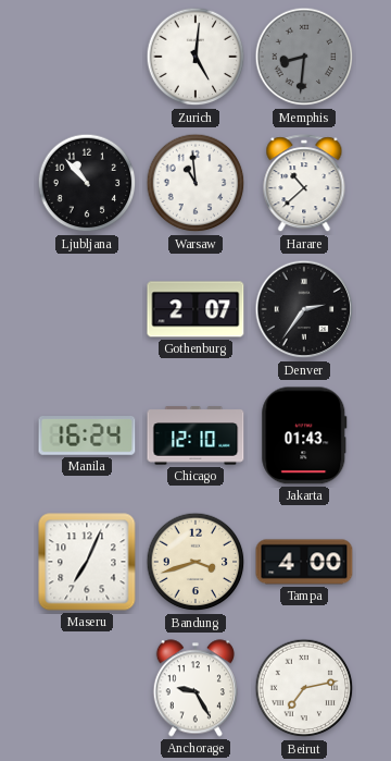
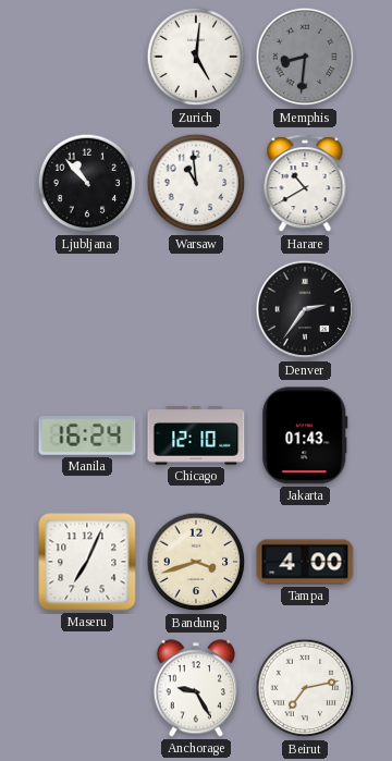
Harare: 10:38 -> 10:40
Gothenburg: 2:07 -> none
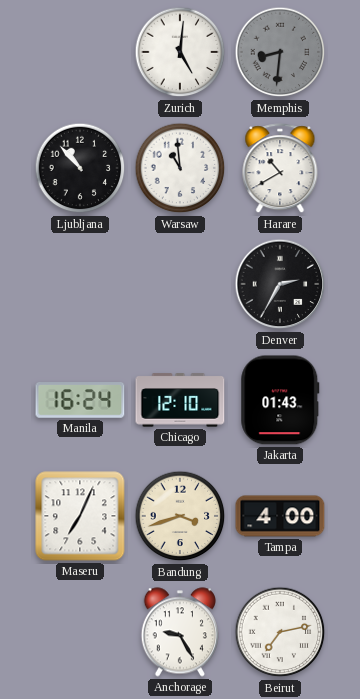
Denver: 2:36 -> 2:35
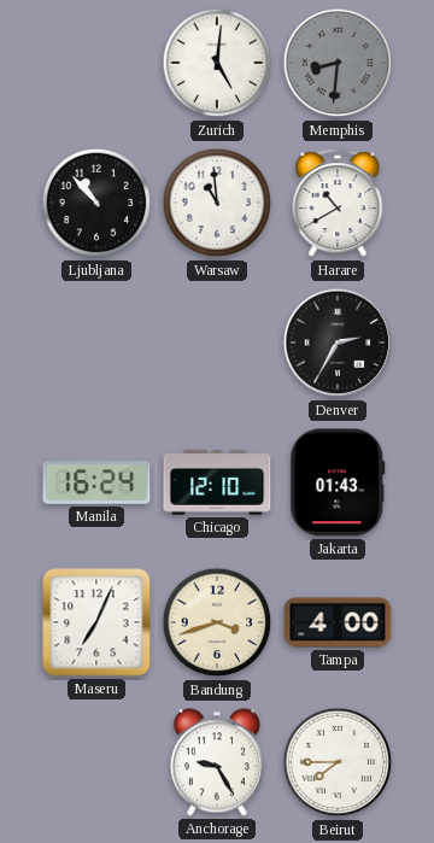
Beirut: 7:13 -> 7:45
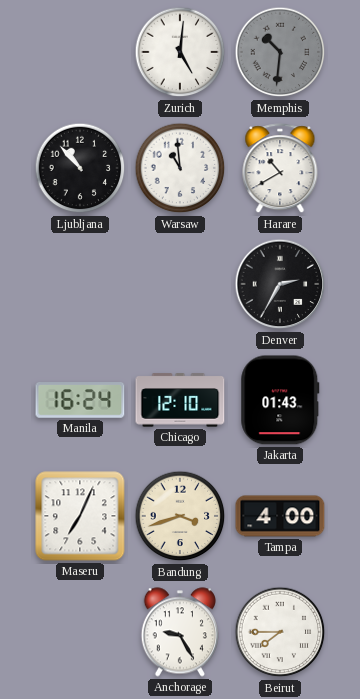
Memphis: 8:31 -> 10:31
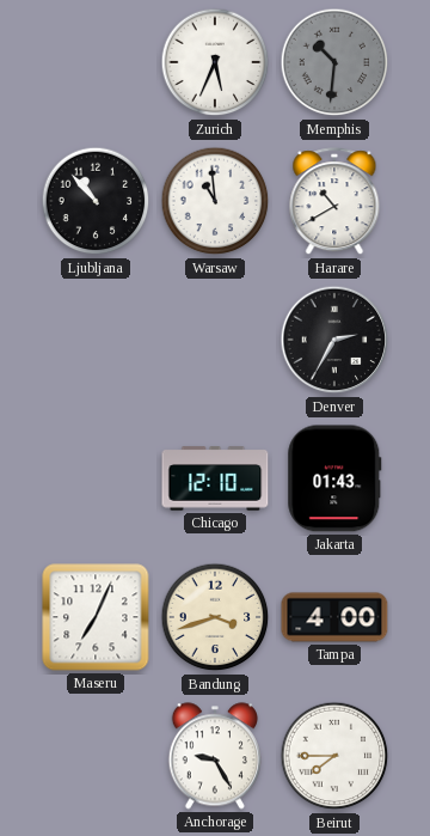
Zurich: 5:01 -> 5:34
Manila: 16:24 -> none
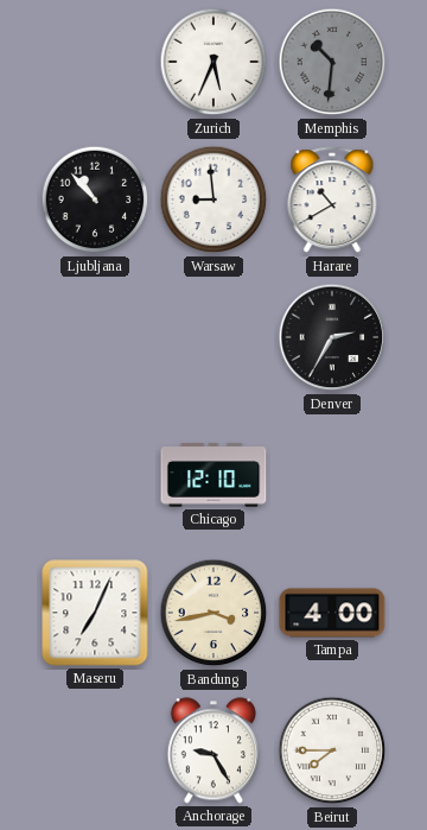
Warsaw: 10:59 -> 8:59
Jakarta: 01:43 -> none
Bandung: 3:42 -> 3:43
